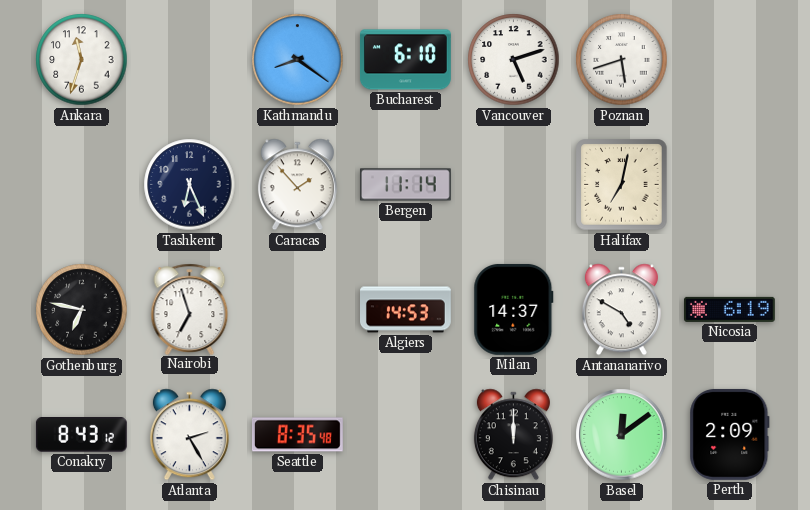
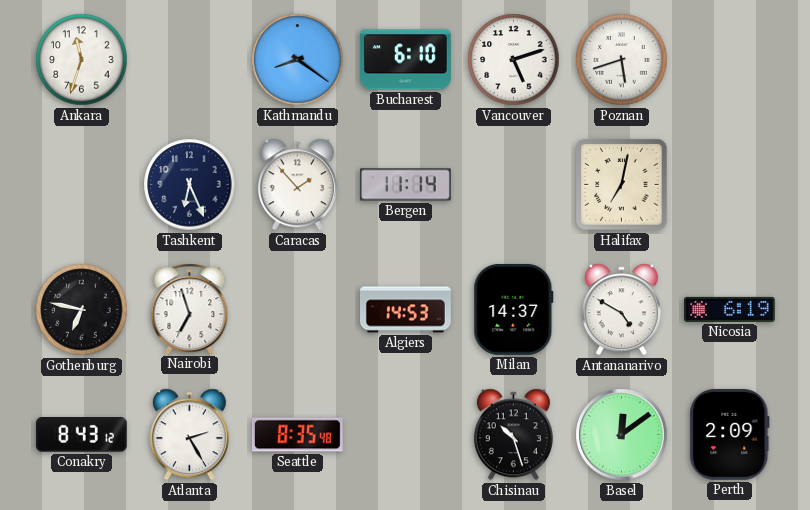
Chisinau: 12:00 -> 10:27
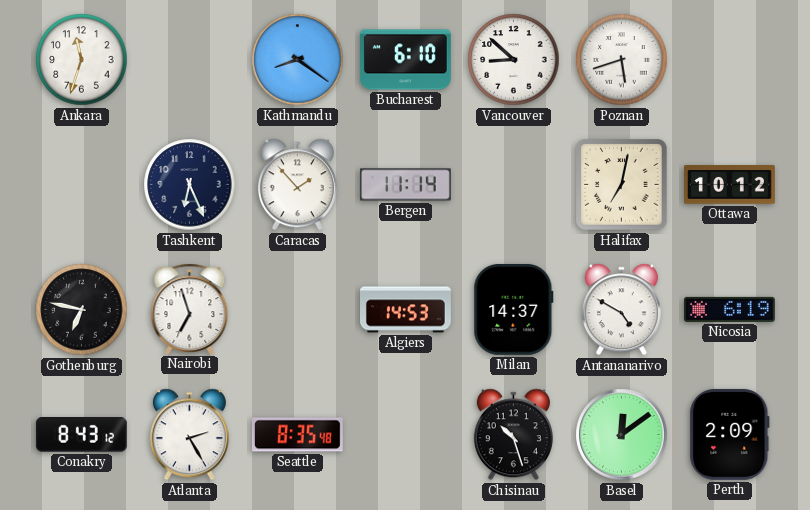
Vancouver: 5:12 -> 8:52
Ottawa: none -> 10:12
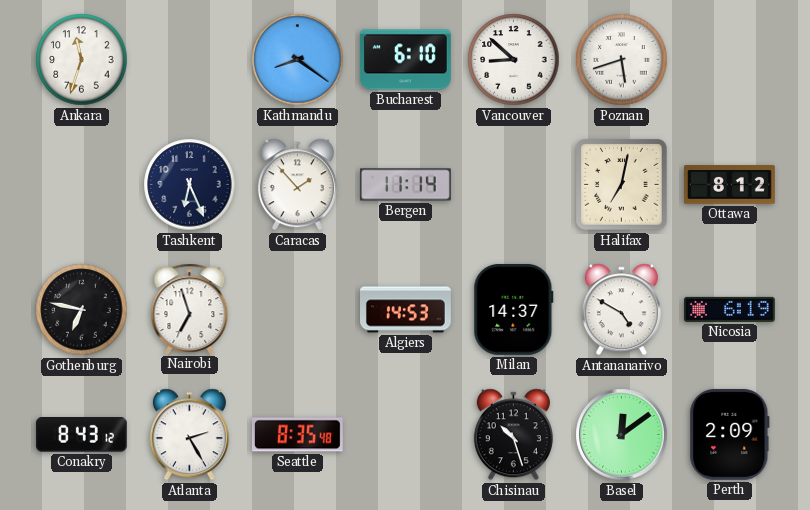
Ottawa: 10:12 -> 8:12
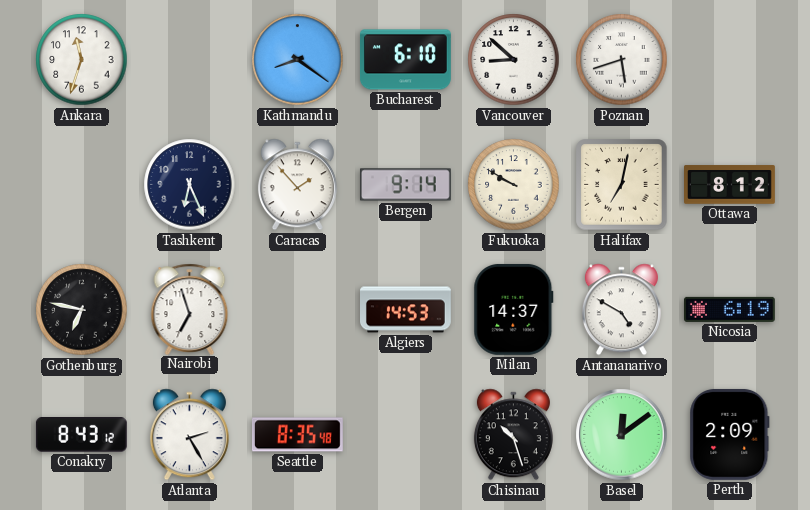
Bergen: 11:14 -> 9:14
Fukuoka: none -> 9:50
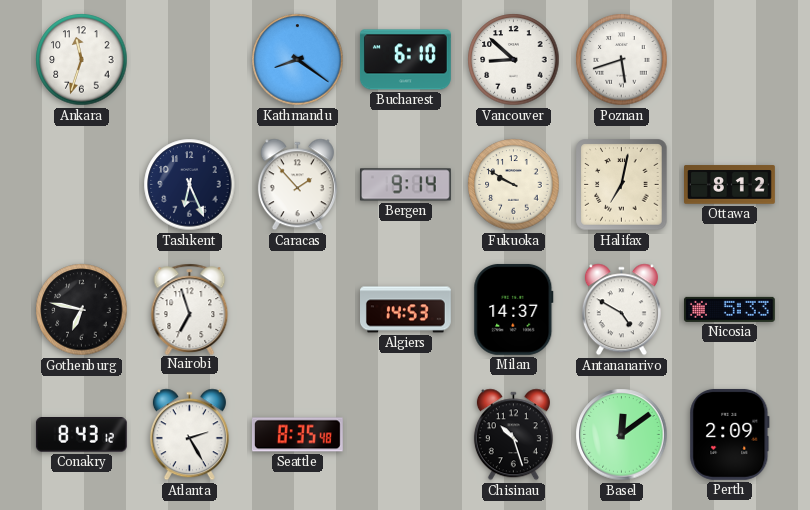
Nicosia: 6:19 -> 5:33
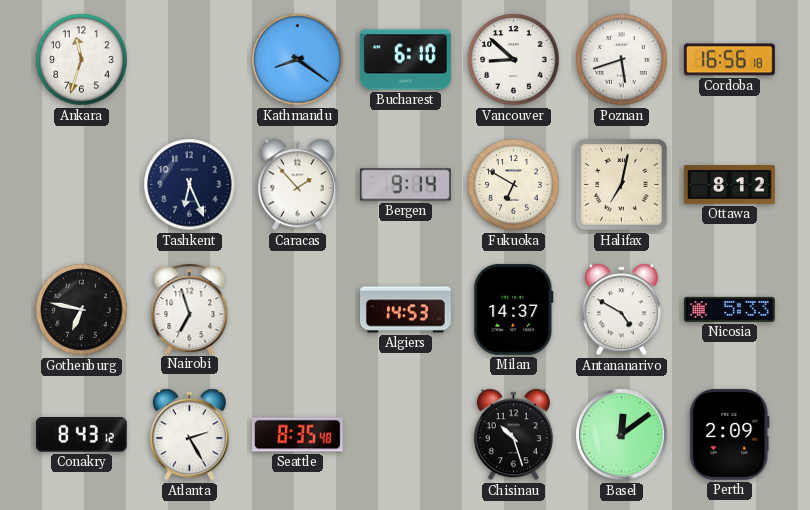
Cordoba: none -> 16:56
Fukuoka: 9:50 -> 6:50
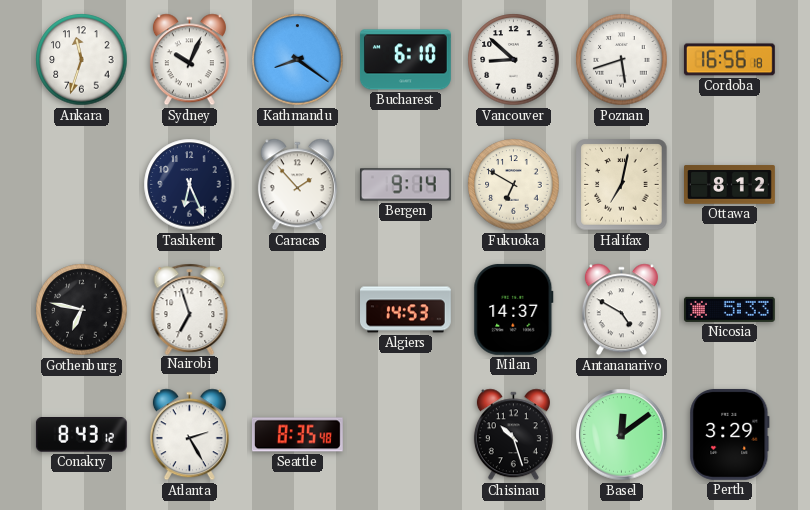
Sydney: none -> 10:04
Perth: 2:09 -> 3:29
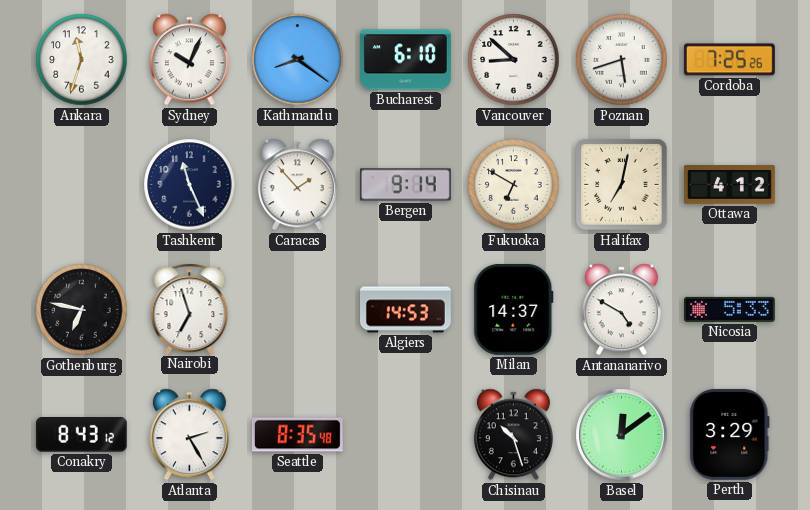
Cordoba: 16:56 -> 7:25
Tashkent: 6:26 -> 11:26
Ottawa: 8:12 -> 4:12
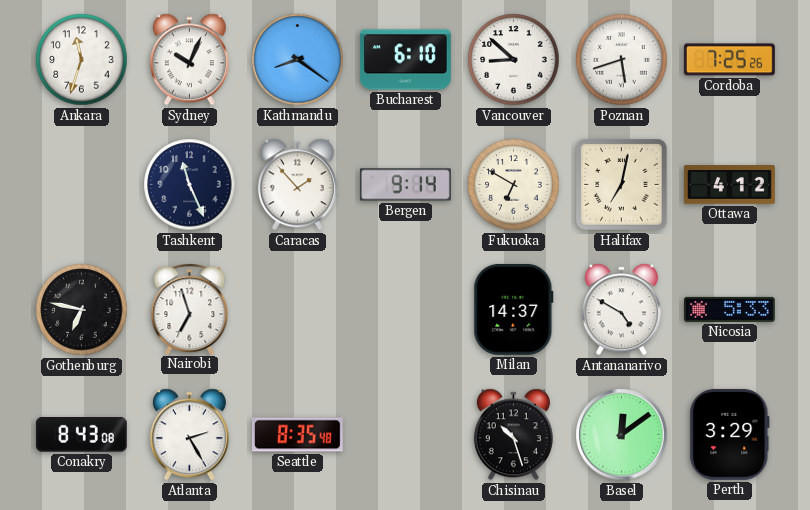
Algiers: 14:53 -> none
Conakry: 8:43:12 -> 8:43:08
